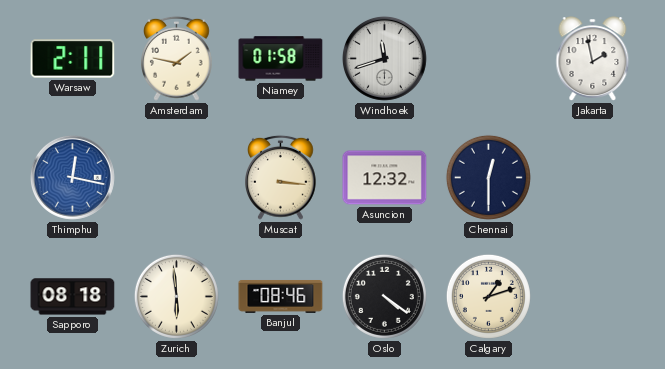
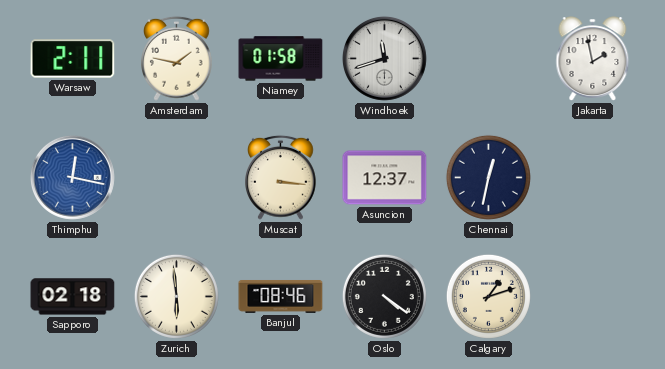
Asuncion: 12:32 -> 12:37
Chennai: 12:30 -> 12:32
Sapporo: 08:18 -> 02:18
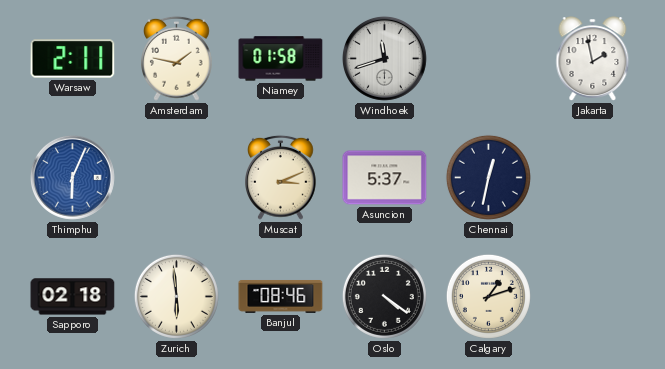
Thimphu: 12:17 -> 6:04
Muscat: 3:16 -> 3:11
Asuncion: 12:37 -> 5:37
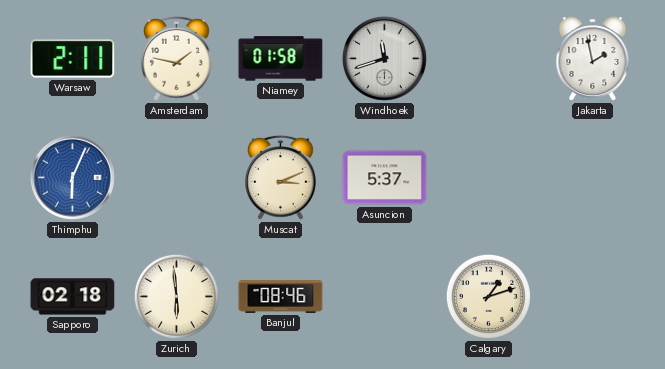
Chennai: 12:32 -> none
Oslo: 4:21 -> none
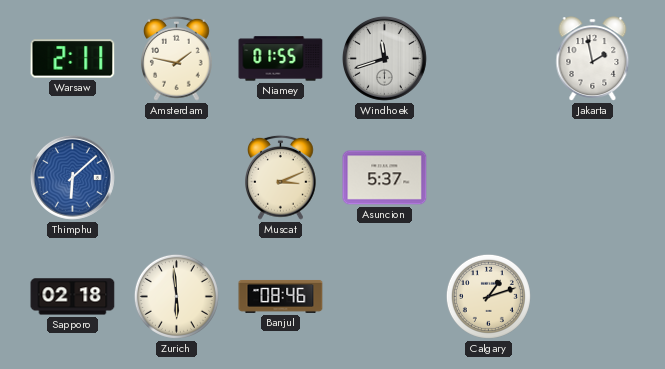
Niamey: 01:58 -> 01:55
Thimphu: 6:04 -> 6:08
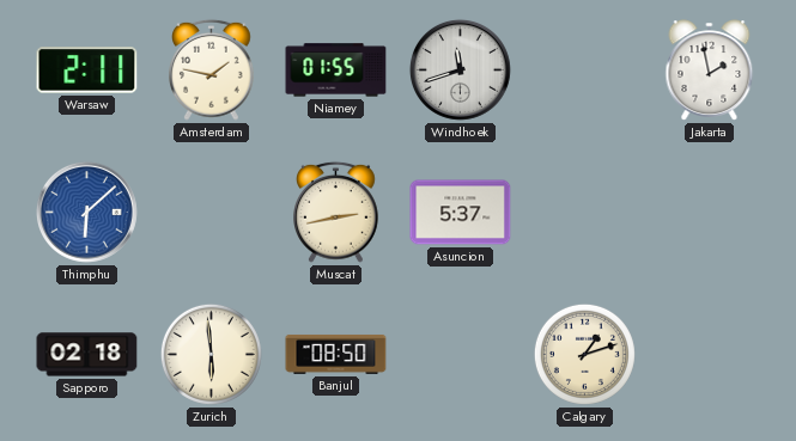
Muscat: 3:11 -> 2:43
Banjul: 08:46 -> 08:50
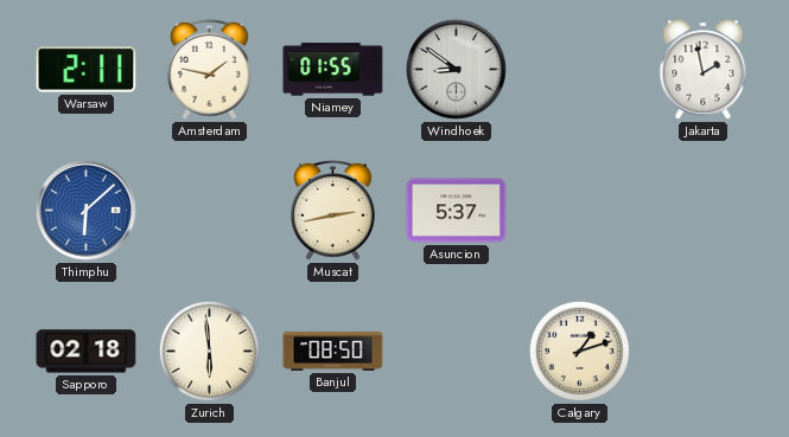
Windhoek: 11:42 -> 8:51
